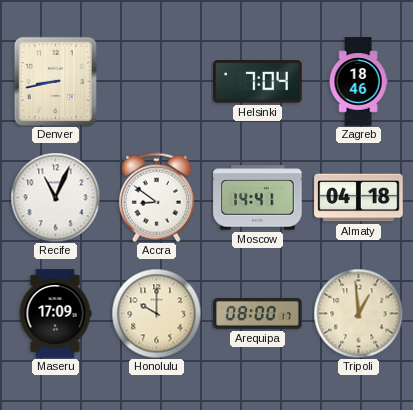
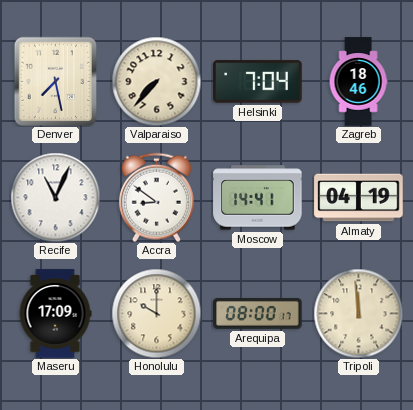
Denver: 8:43 -> 7:28
Valparaiso: none -> 7:37
Almaty: 04:18 -> 04:19
Tripoli: 12:59 -> 11:59
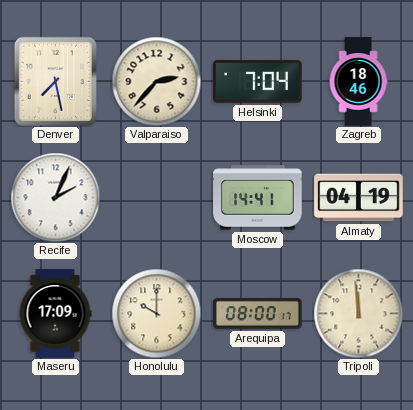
Valparaiso: 7:37 -> 2:37
Recife: 11:04 -> 2:04
Accra: 8:51 -> none
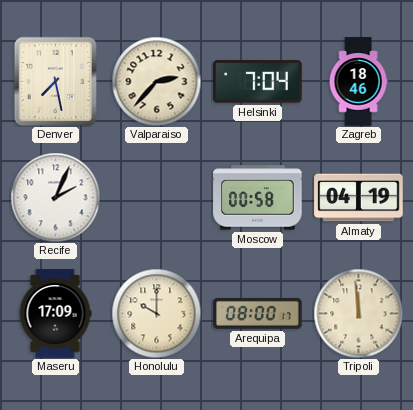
Moscow: 14:41 -> 00:58
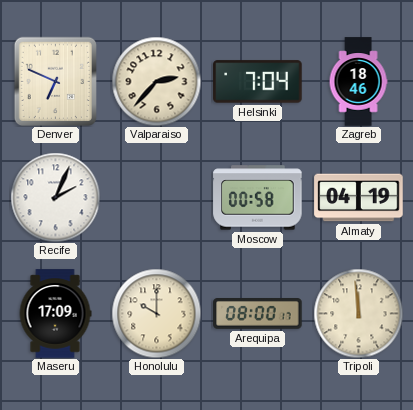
Denver: 7:28 -> 6:49
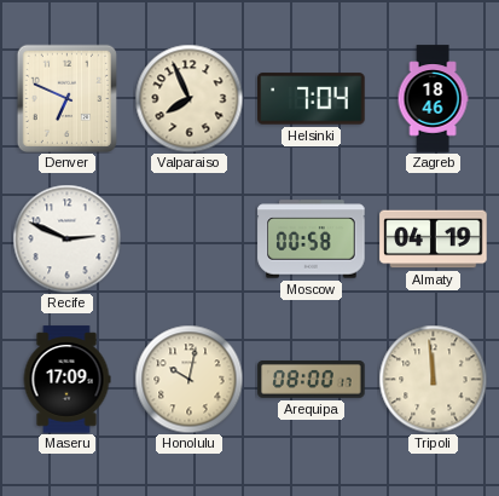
Valparaiso: 2:37 -> 7:56
Recife: 2:04 -> 2:49
Honolulu: 10:00 -> 10:02
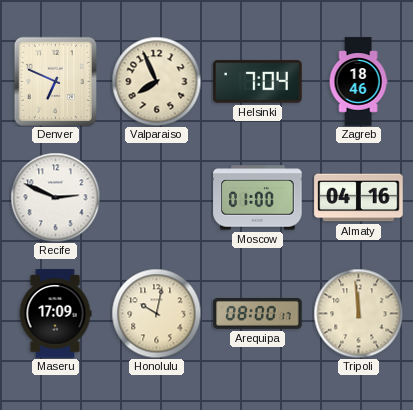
Moscow: 00:58 -> 01:00
Almaty: 04:19 -> 04:16
